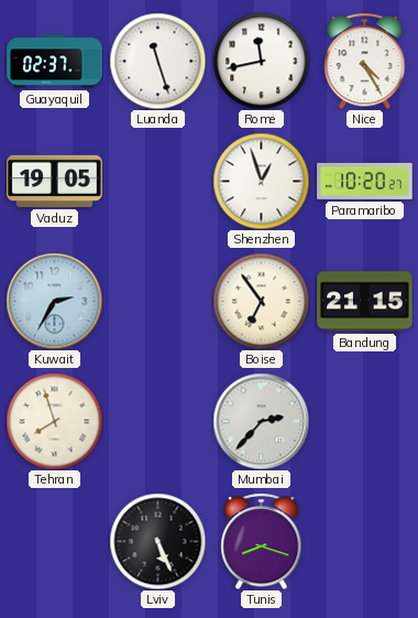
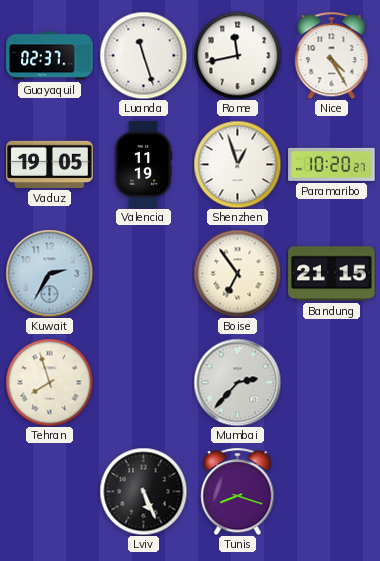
Valencia: none -> 11:19
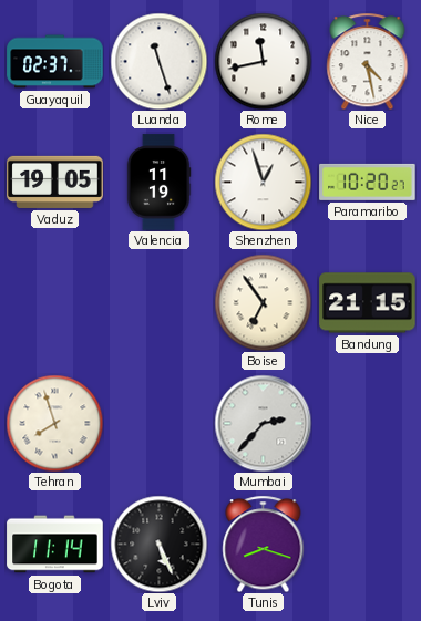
Nice: 4:25 -> 4:28
Kuwait: 2:35 -> none
Bogota: none -> 11:14
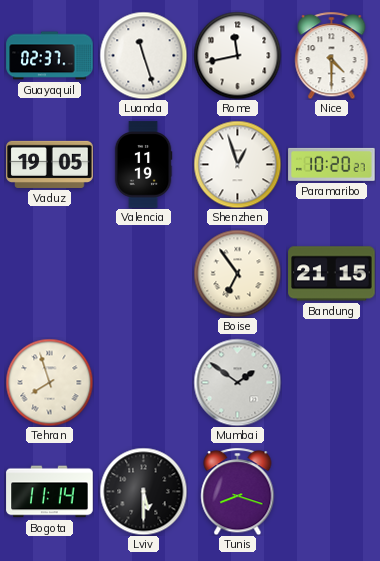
Nice: 4:28 -> 4:30
Mumbai: 2:37 -> 1:51
Lviv: 5:26 -> 5:30
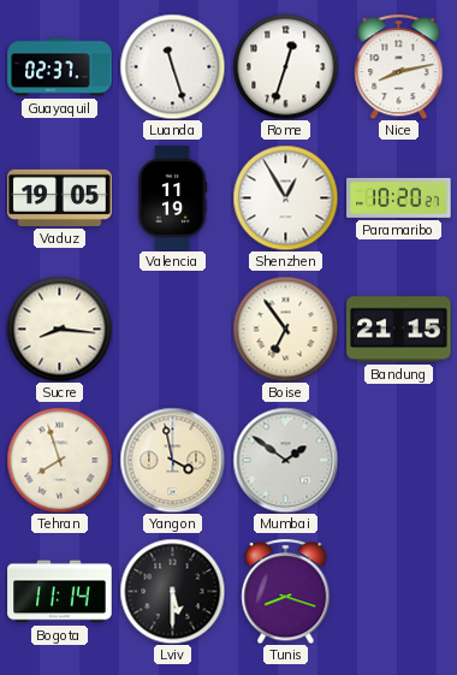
Rome: 11:43 -> 12:33
Nice: 4:30 -> 8:13
Shenzhen: 12:57 -> 12:55
Sucre: none -> 8:16
Yangon: none -> 3:58
